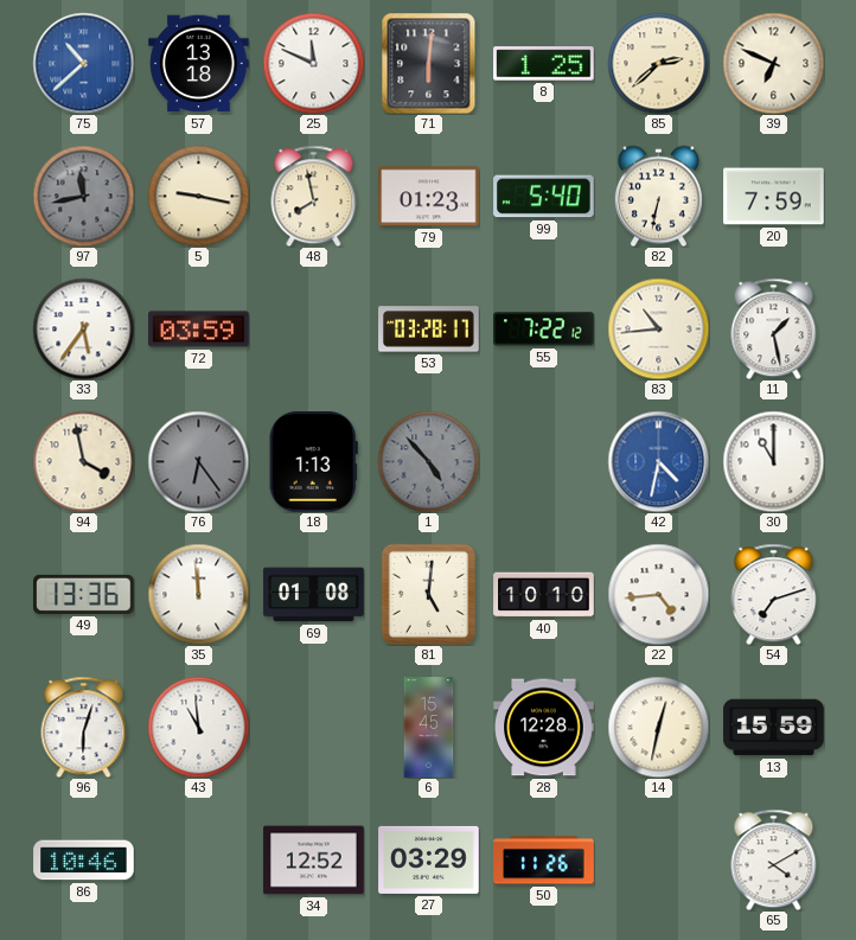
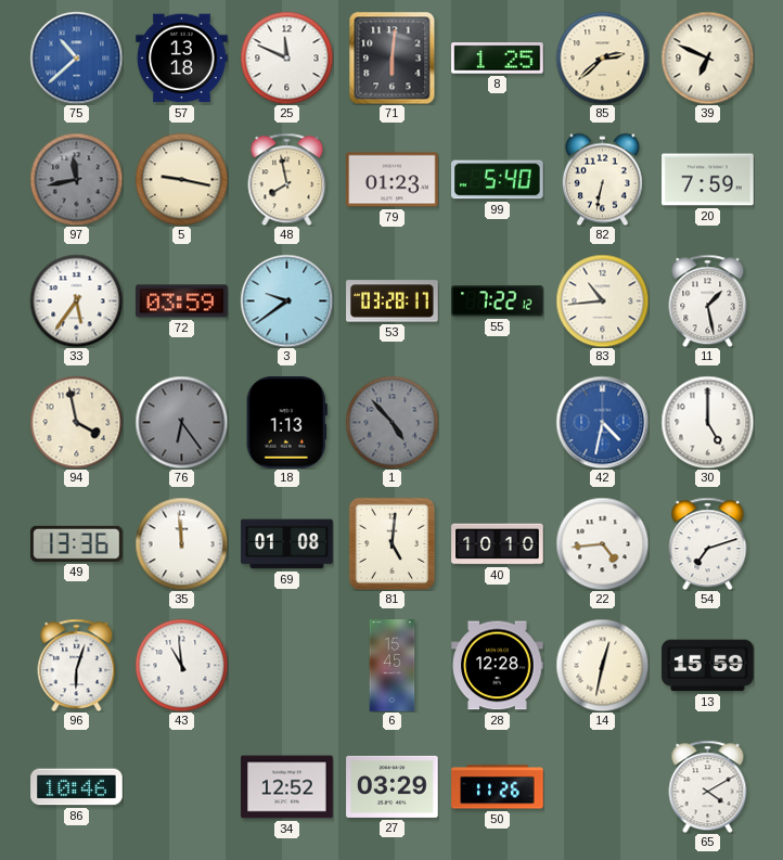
3: none -> 9:39
30: 11:00 -> 5:00
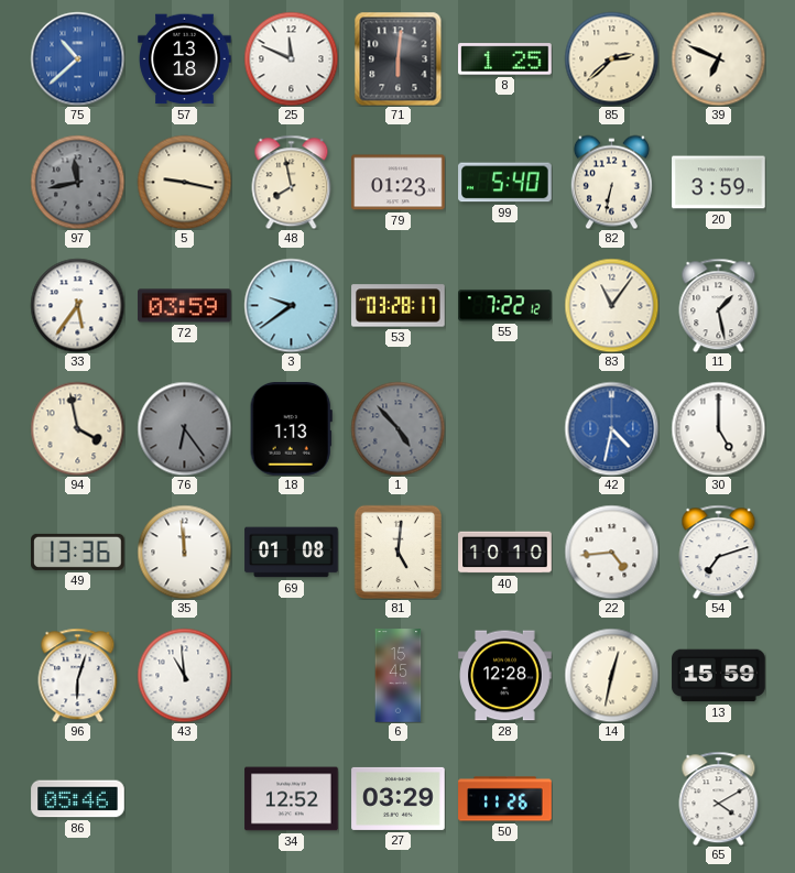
20: 7:59 -> 3:59
83: 10:44 -> 11:06
86: 10:46 -> 05:46
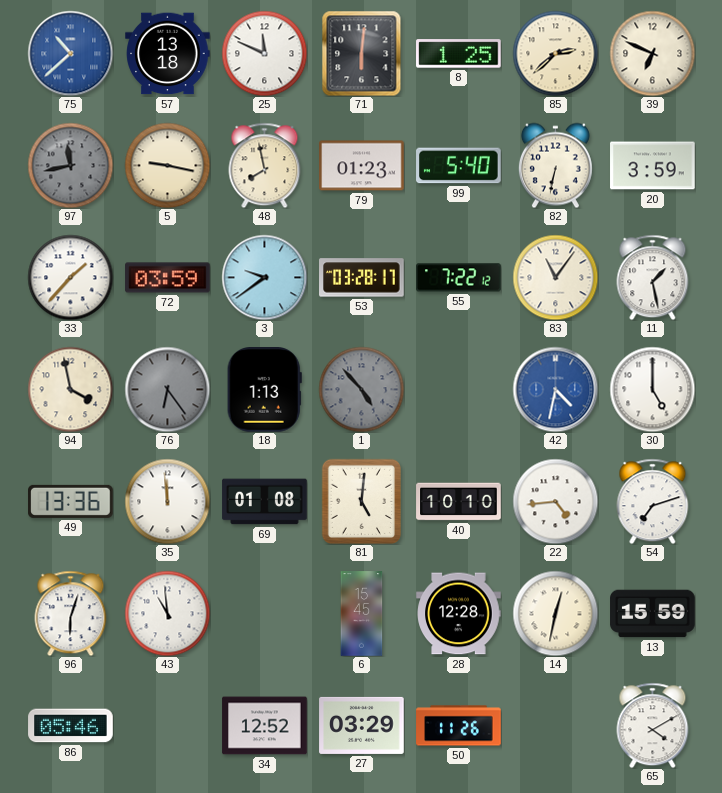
33: 5:36 -> 1:37
